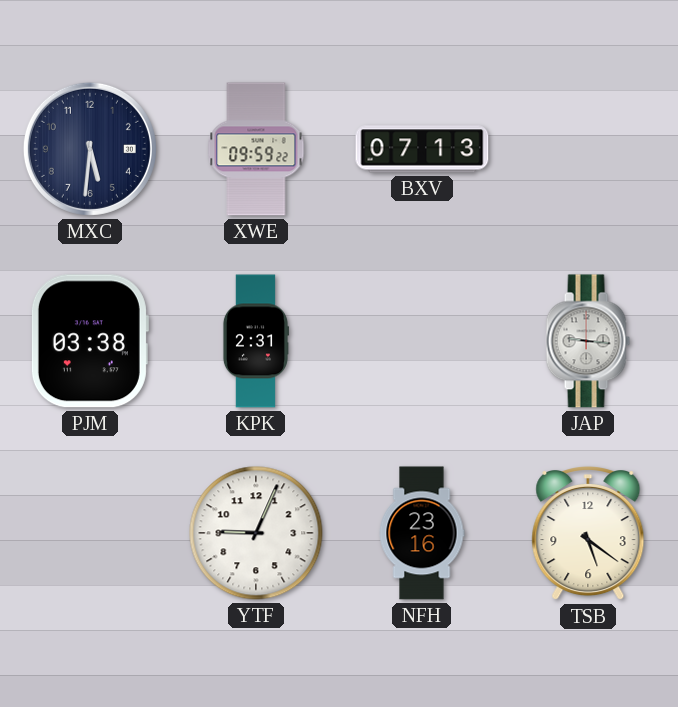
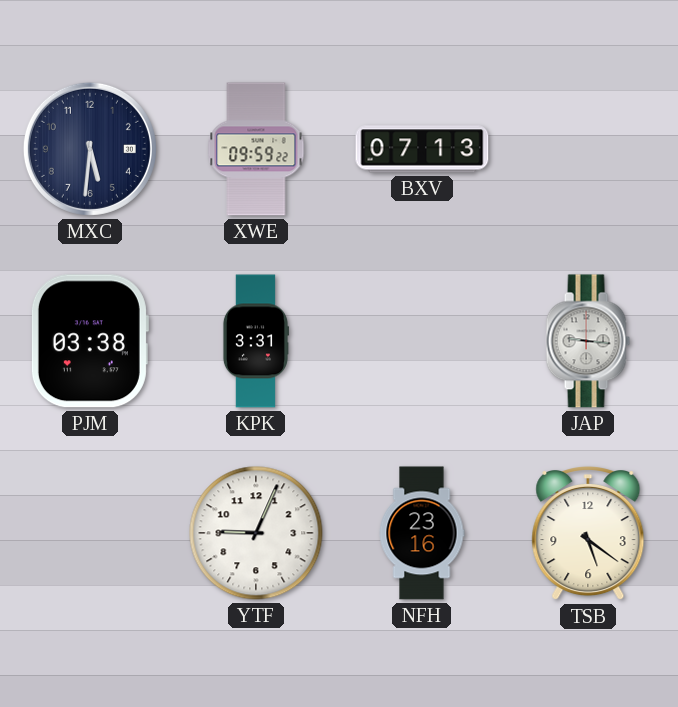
KPK: 2:31 -> 3:31
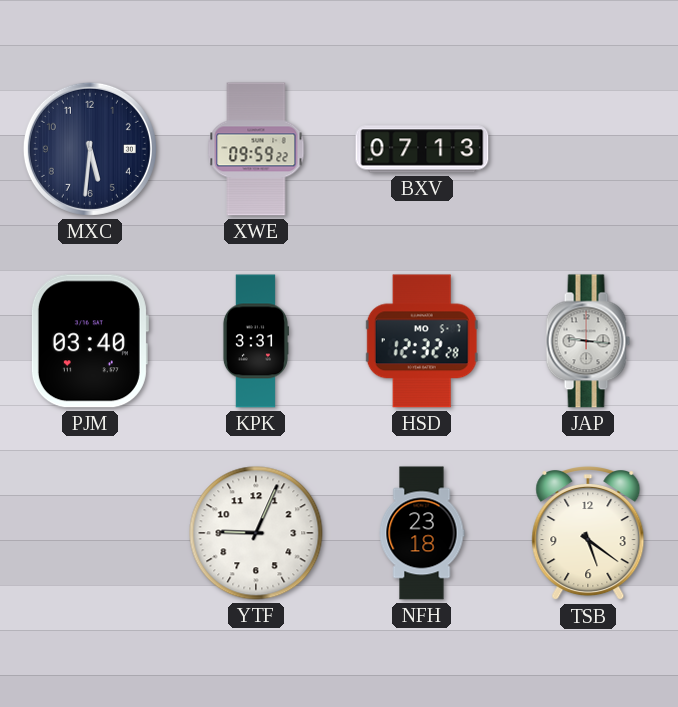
PJM: 03:38 -> 03:40
HSD: none -> 12:32
NFH: 23:16 -> 23:18
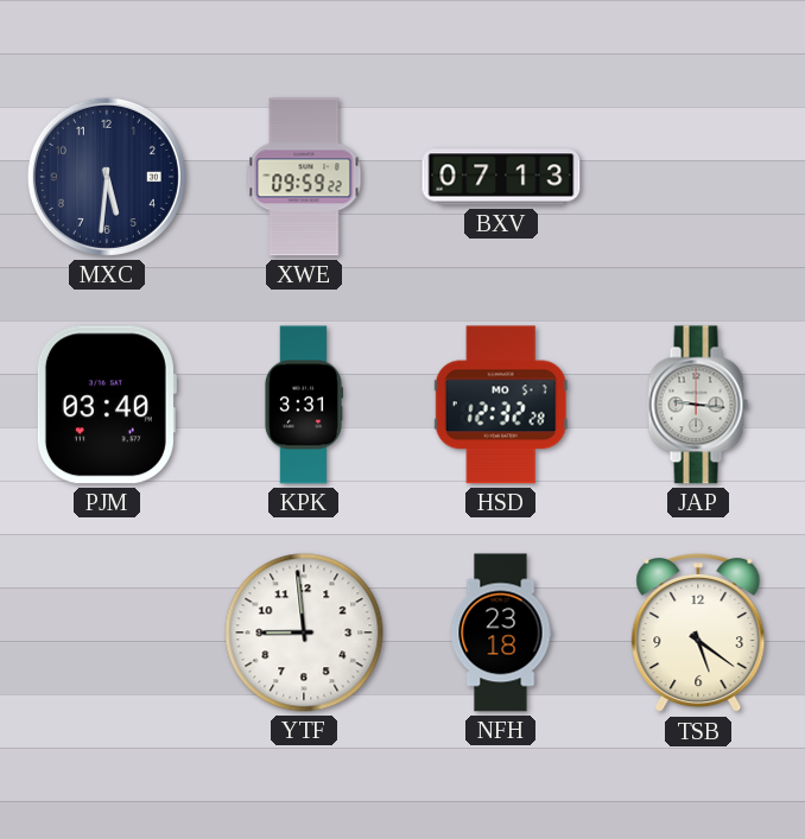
YTF: 9:04 -> 8:59
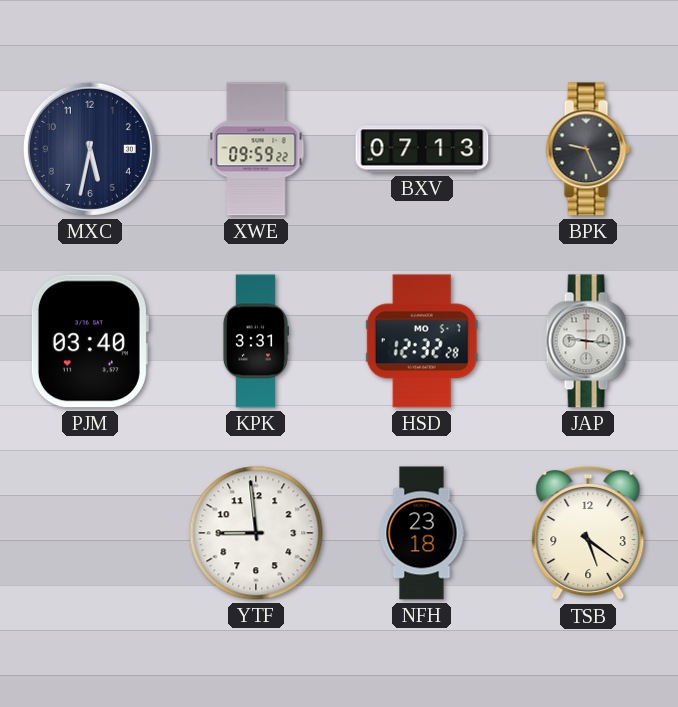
MXC: 5:31 -> 5:32
BPK: none -> 9:26
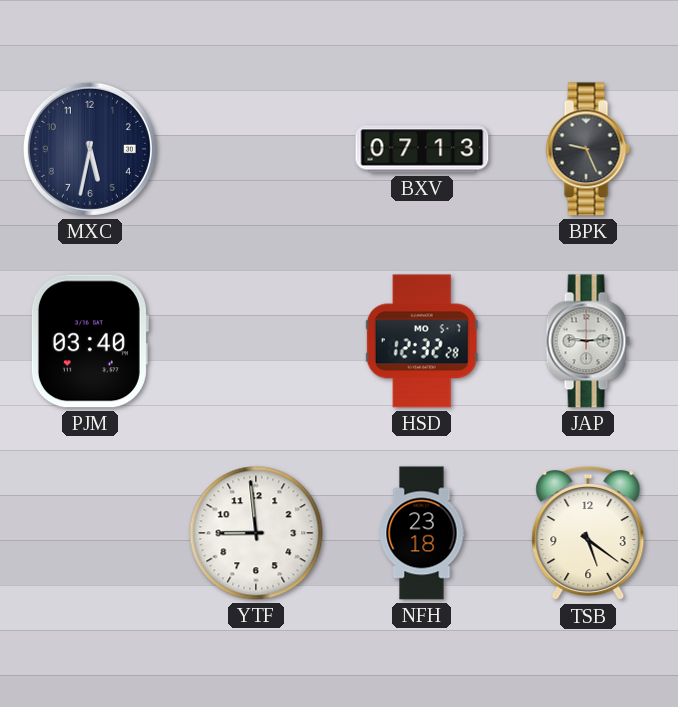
XWE: 09:59 -> none
KPK: 3:31 -> none
JAP: 9:16 -> 9:14
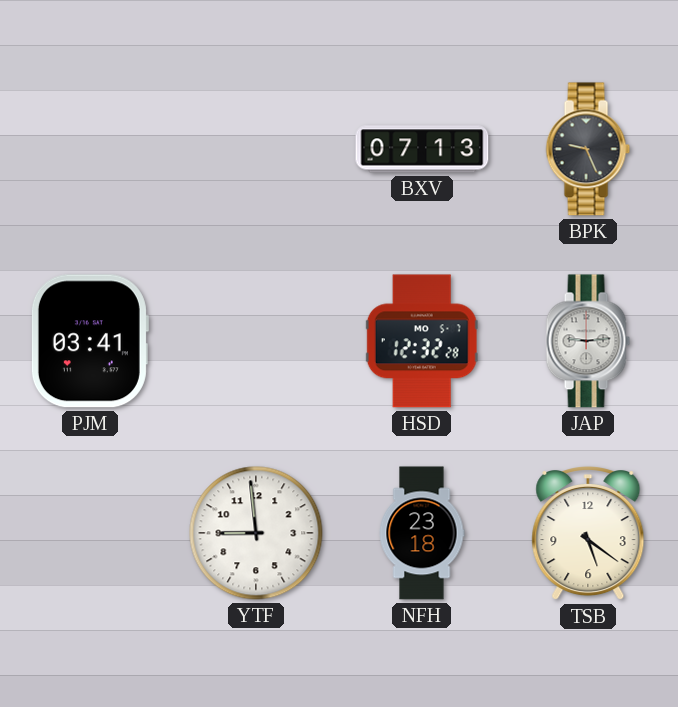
MXC: 5:32 -> none
PJM: 03:40 -> 03:41
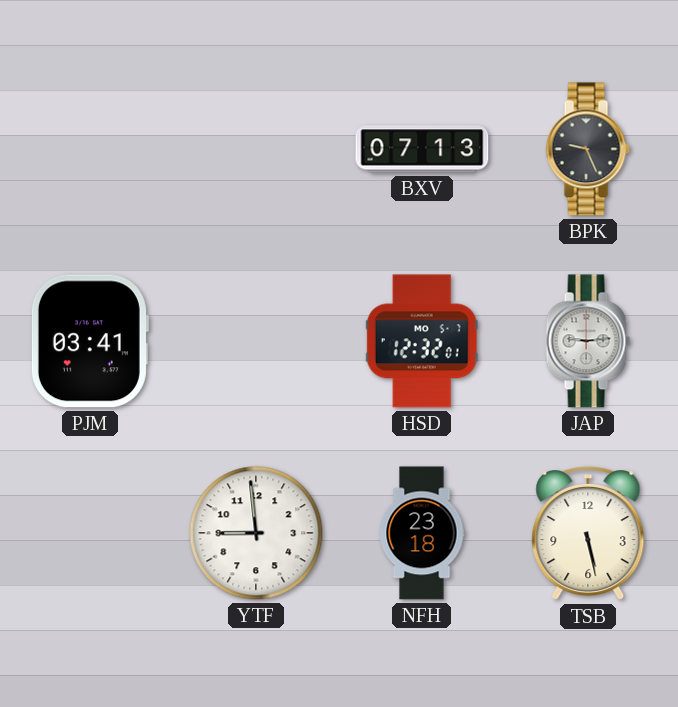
HSD: 12:32:28 -> 12:32:01
TSB: 5:21 -> 5:28
